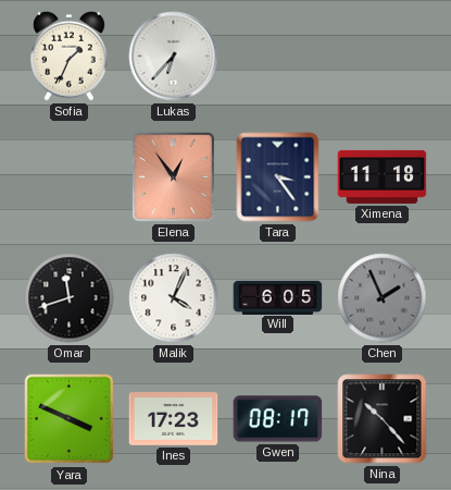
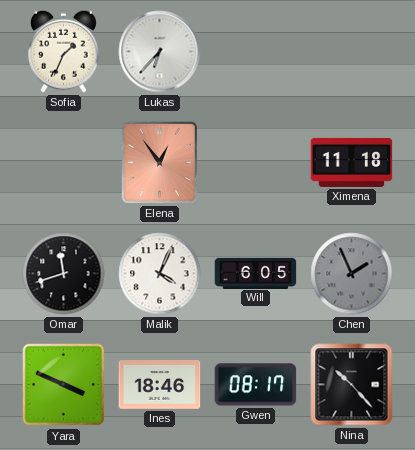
Tara: 3:24 -> none
Ines: 17:23 -> 18:46
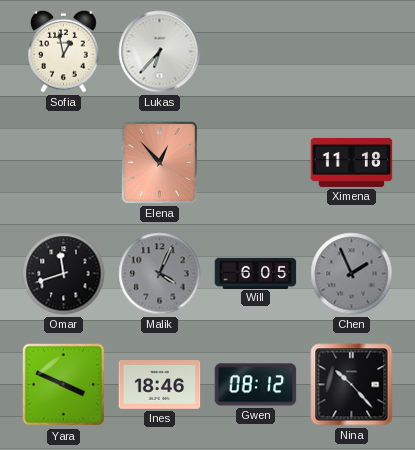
Sofia: 1:34 -> 12:58
Elena: 12:54 -> 12:53
Malik dial: white -> grey
Gwen: 08:17 -> 08:12
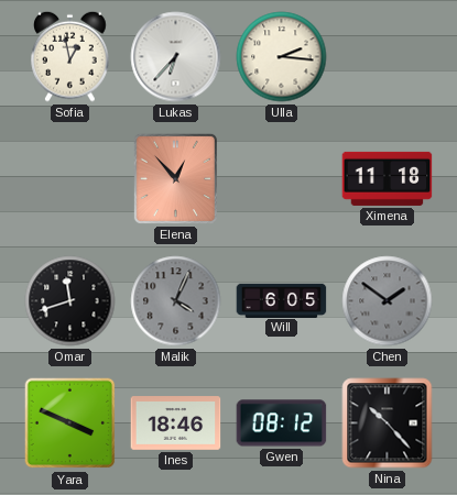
Ulla: none -> 2:16
Chen: 1:56 -> 1:51
